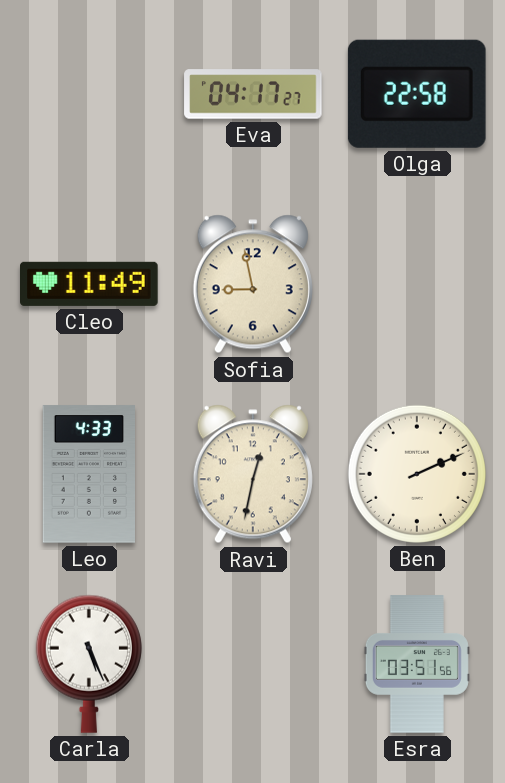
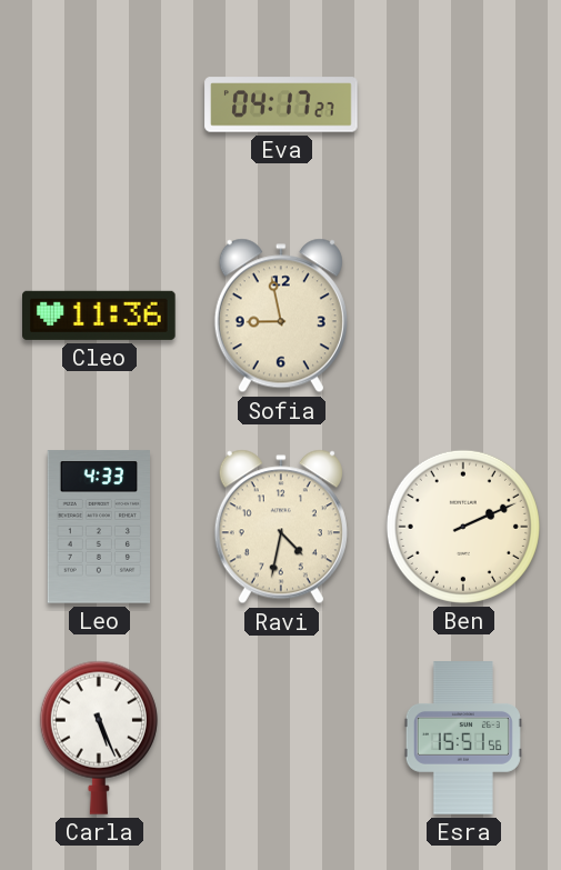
Olga: 22:58 -> none
Cleo: 11:49 -> 11:36
Ravi: 12:32 -> 4:32
Esra: 03:51 -> 15:51
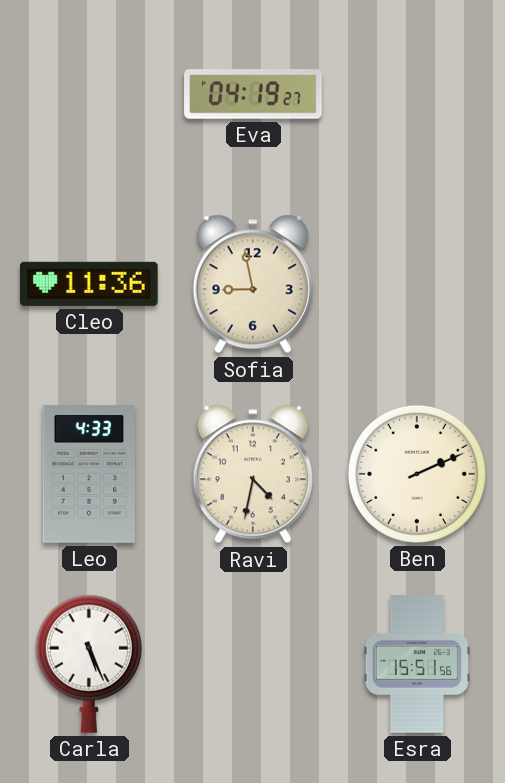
Eva: 04:17 -> 04:19
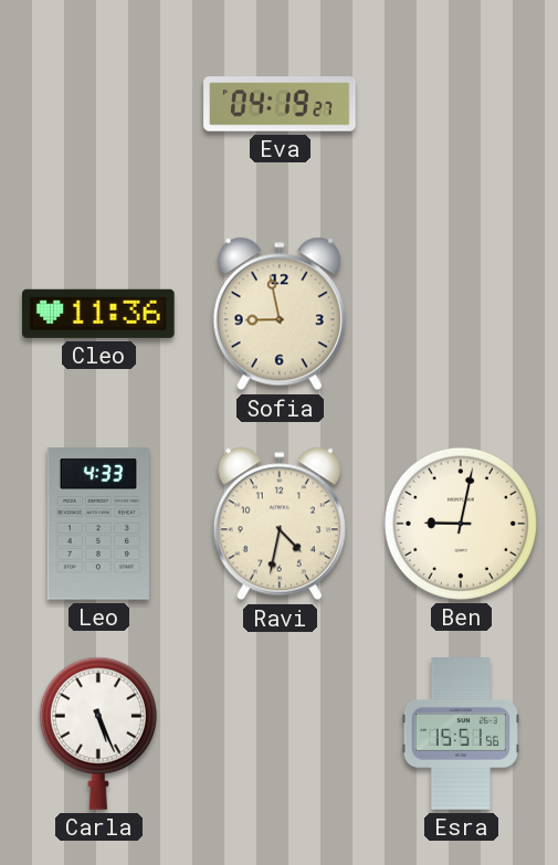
Ben: 2:11 -> 9:02
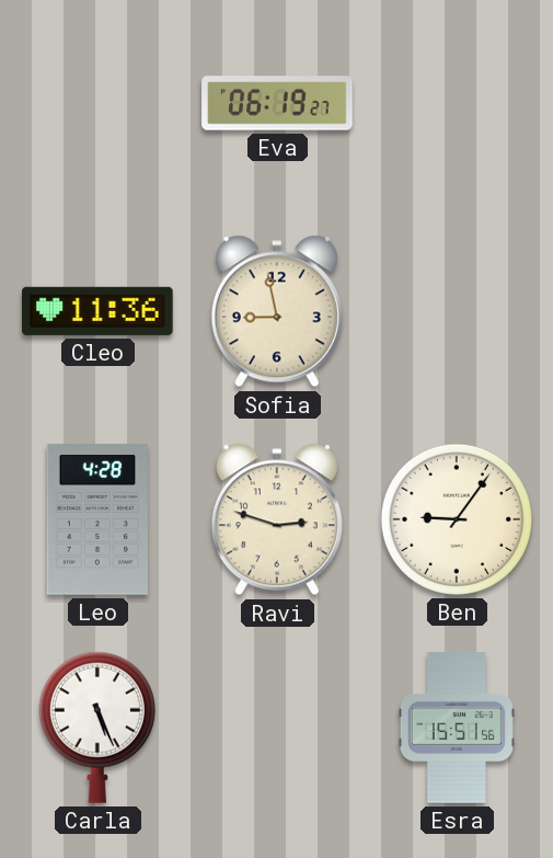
Eva: 04:19 -> 06:19
Leo: 4:33 -> 4:28
Ravi: 4:32 -> 2:48
Ben: 9:02 -> 9:06
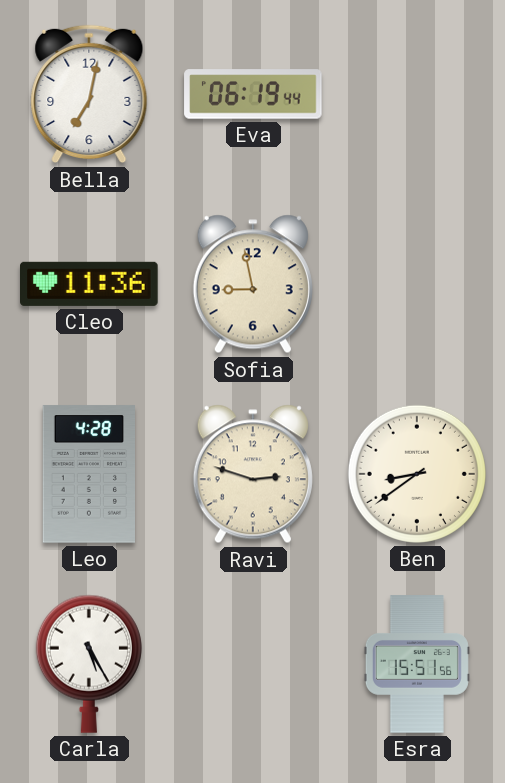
Bella: none -> 7:02
Eva: 06:19:27 -> 06:19:44
Ben: 9:06 -> 8:39
Carla: 5:26 -> 5:25
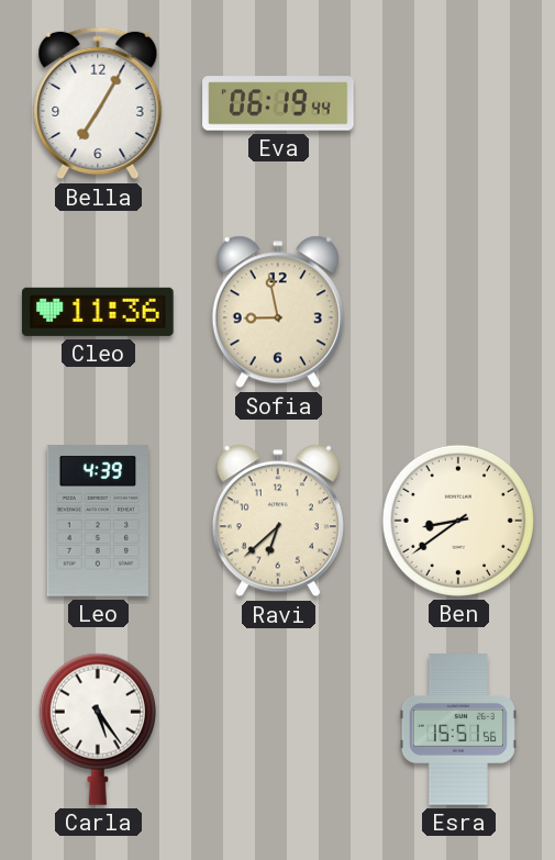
Bella: 7:02 -> 7:05
Leo: 4:28 -> 4:39
Ravi: 2:48 -> 6:38
Carla: 5:25 -> 5:24
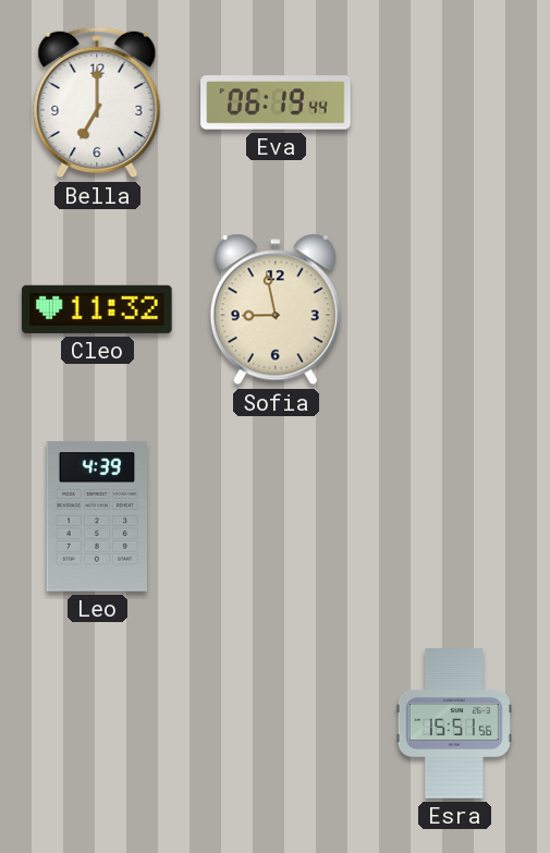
Bella: 7:05 -> 7:00
Cleo: 11:36 -> 11:32
Ravi: 6:38 -> none
Ben: 8:39 -> none
Carla: 5:24 -> none
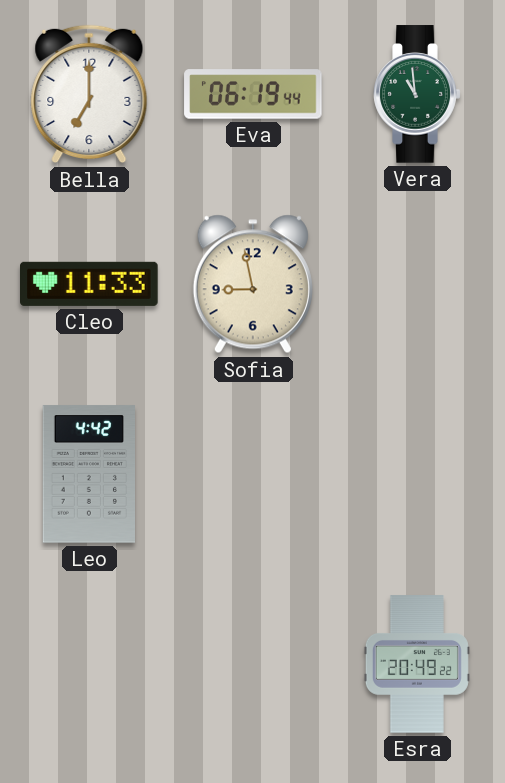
Vera: none -> 10:59
Cleo: 11:32 -> 11:33
Leo: 4:39 -> 4:42
Esra: 15:51 -> 20:49
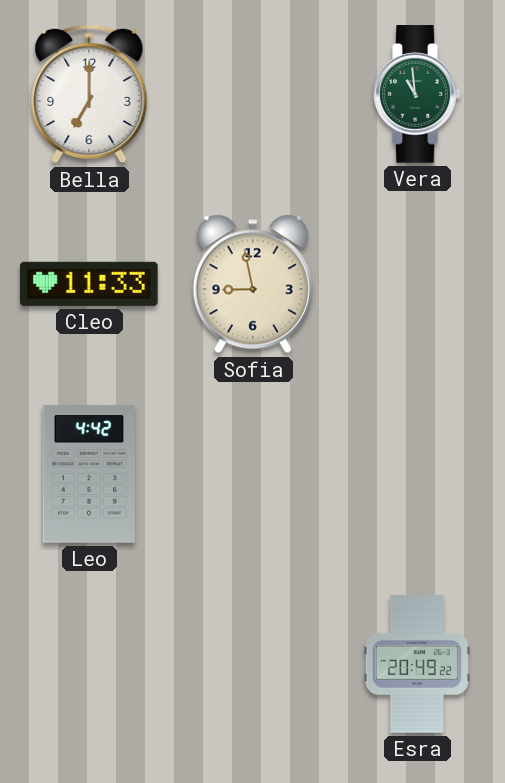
Eva: 06:19 -> none
